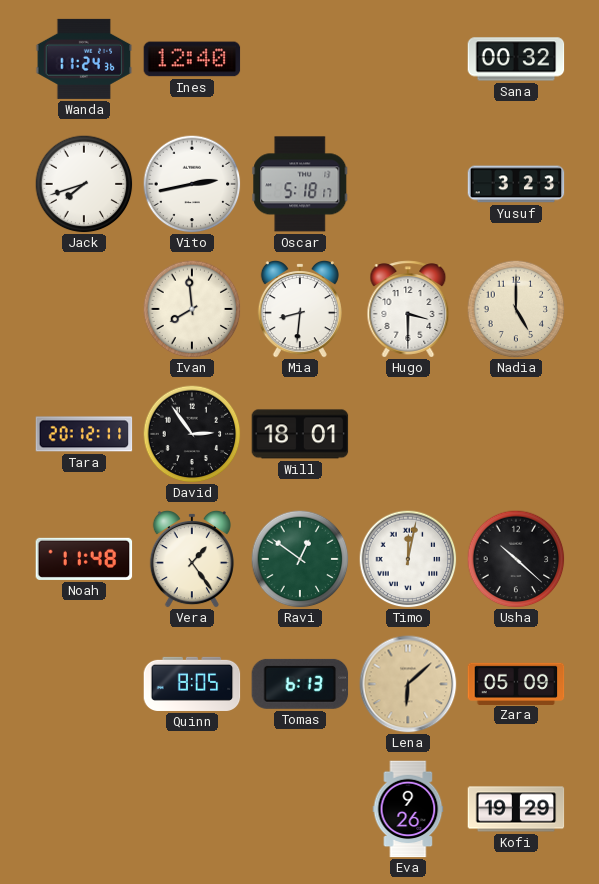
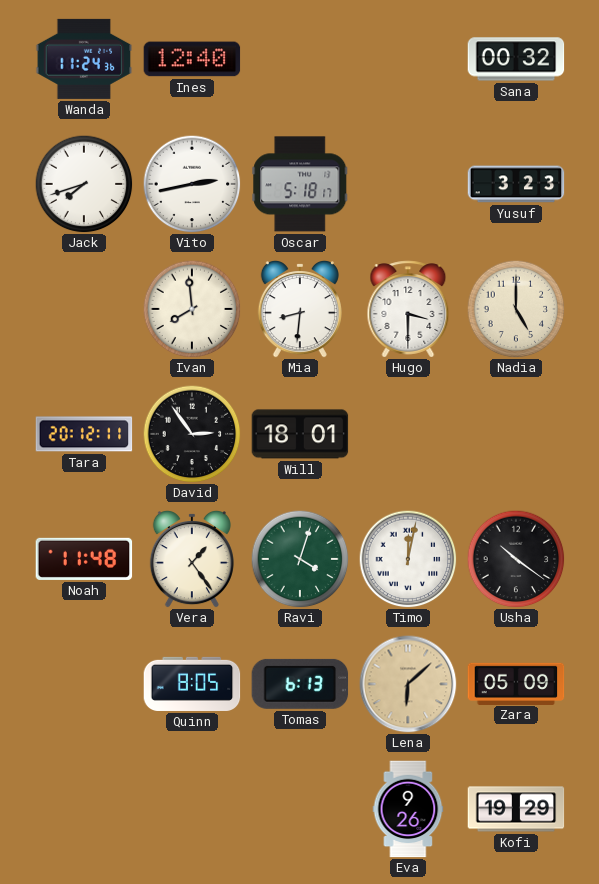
Ravi: 12:51 -> 4:03
Usha: 10:22 -> 10:21
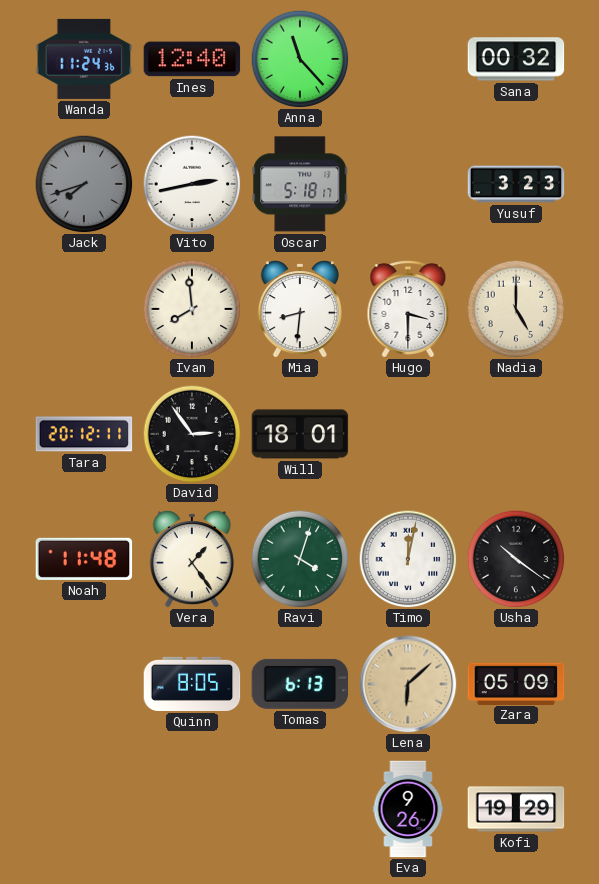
Anna: none -> 11:23
Jack dial: white -> grey
